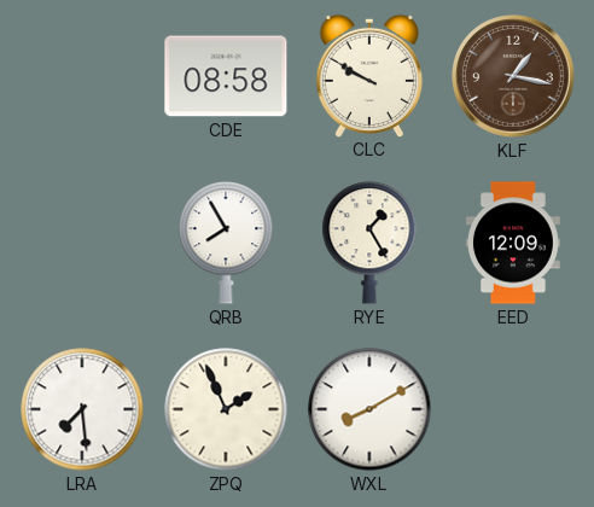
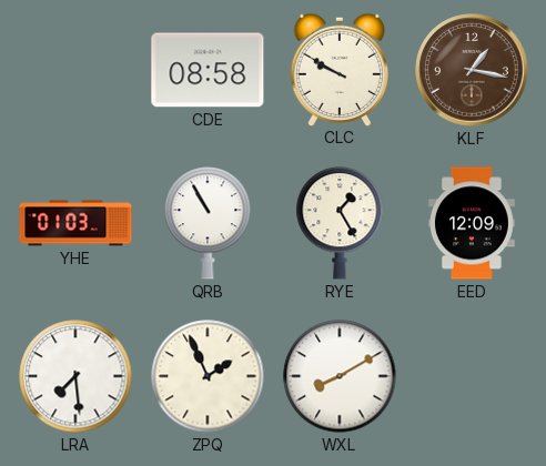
YHE: none -> 01:03
QRB: 7:55 -> 10:55
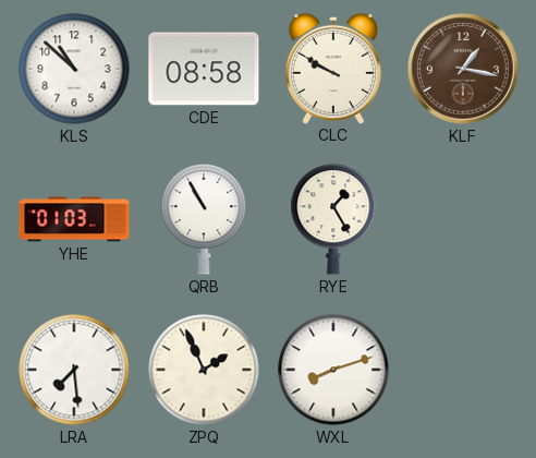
KLS: none -> 10:52
EED: 12:09 -> none
WXL: 8:10 -> 8:12
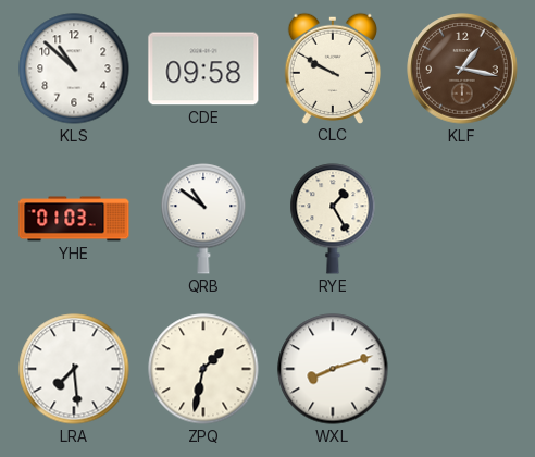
CDE: 08:58 -> 09:58
QRB: 10:55 -> 10:51
ZPQ: 1:56 -> 1:32
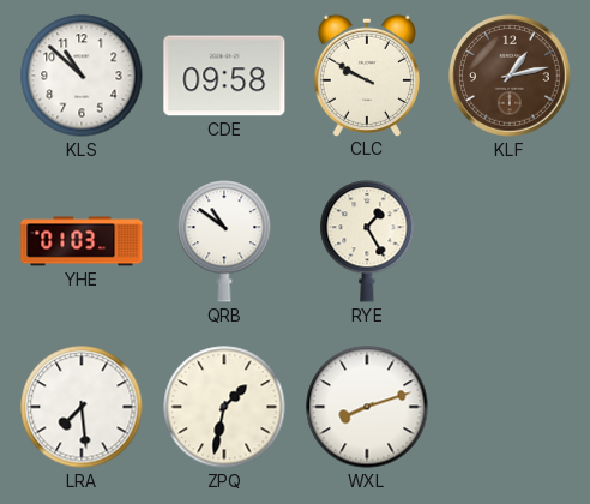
KLF: 1:17 -> 1:13
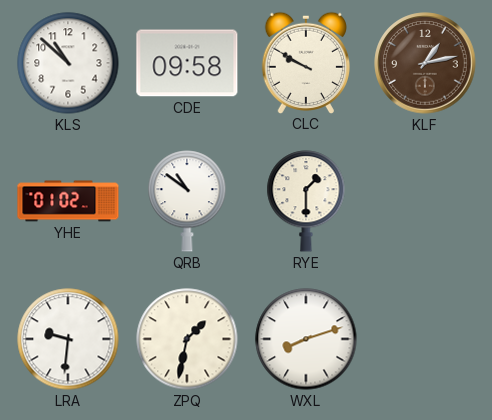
YHE: 01:03 -> 01:02
RYE: 1:25 -> 1:30
LRA: 7:29 -> 9:31
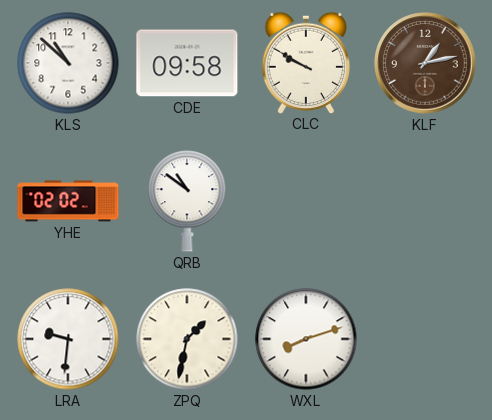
YHE: 01:02 -> 02:02
RYE: 1:30 -> none
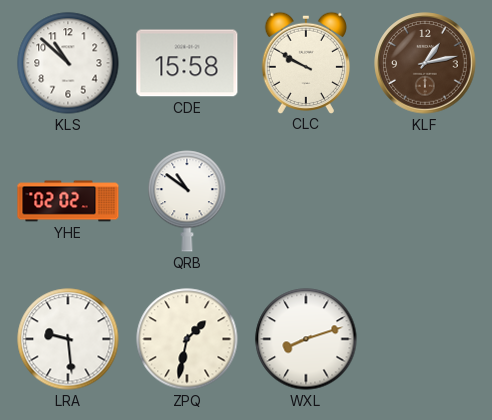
CDE: 09:58 -> 15:58
LRA: 9:31 -> 9:29
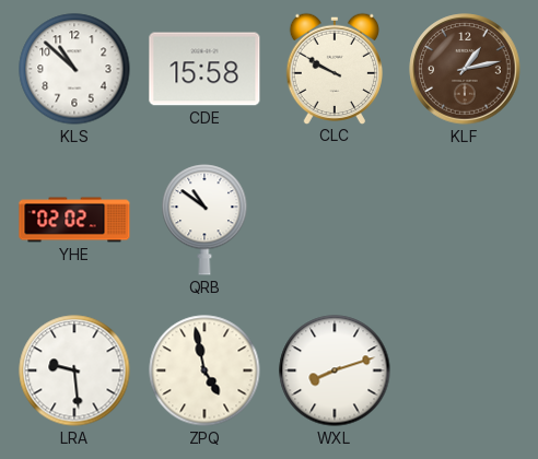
ZPQ: 1:32 -> 4:58
